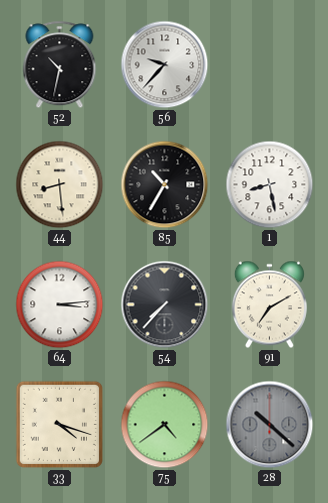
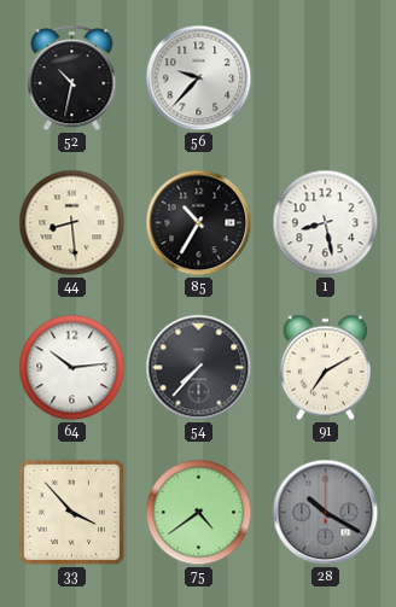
64: 3:14 -> 10:14
33: 4:18 -> 3:53
28: 10:22 -> 10:20
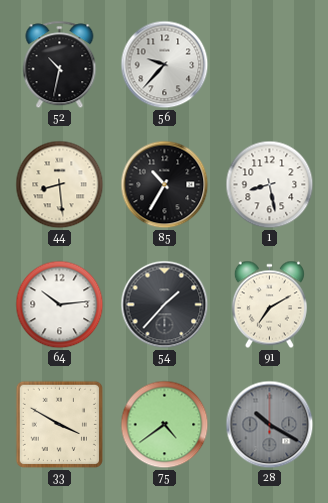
54: 7:37 -> 1:37
33: 3:53 -> 3:50
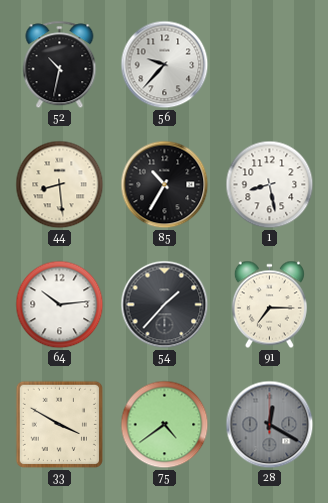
91: 7:10 -> 7:15
28: 10:20 -> 12:20
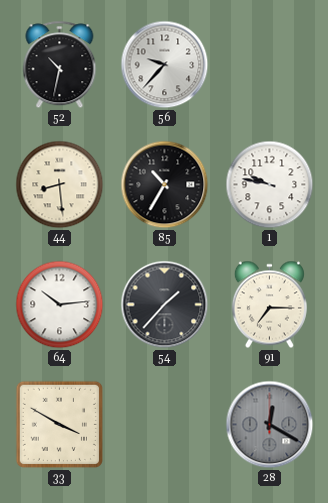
1: 8:28 -> 9:47
75: 4:39 -> none
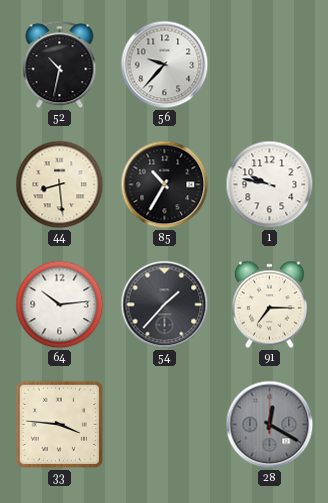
33: 3:50 -> 3:46
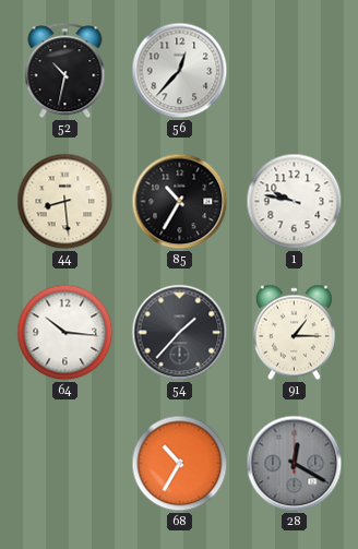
56: 9:37 -> 12:37
64: 10:14 -> 10:16
91: 7:15 -> 1:15
33: 3:46 -> none
68: none -> 10:35
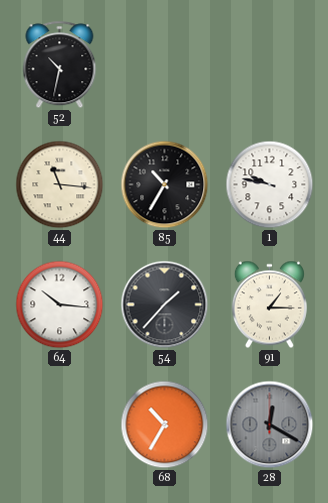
56: 12:37 -> none
44: 8:29 -> 11:16
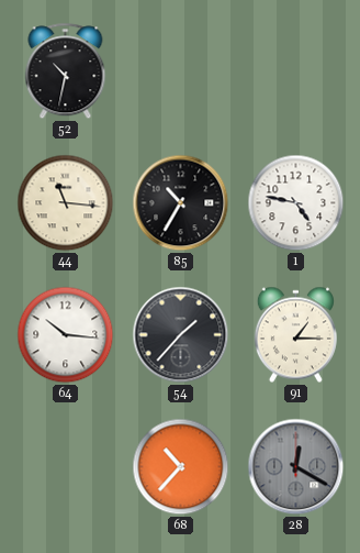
1: 9:47 -> 4:47
68: 10:35 -> 10:37
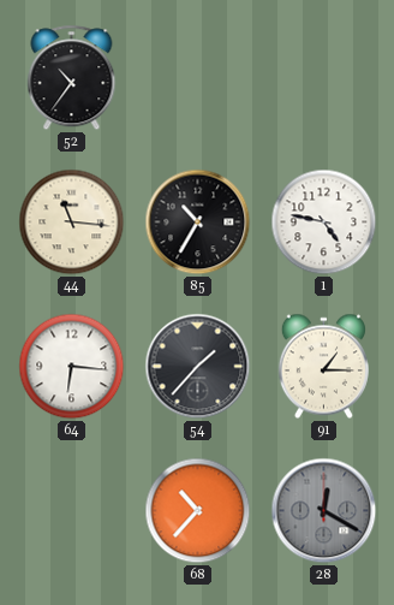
52: 10:32 -> 10:36
64: 10:16 -> 6:16
